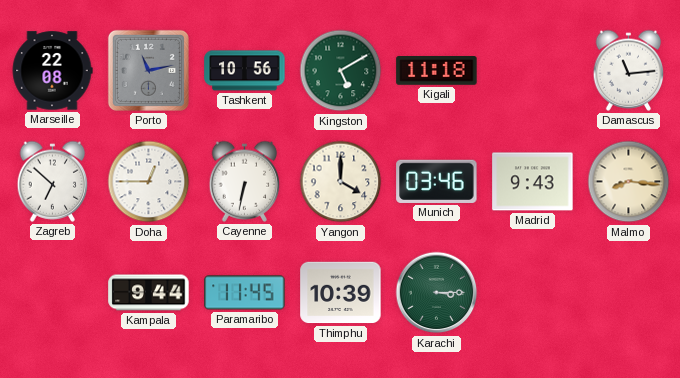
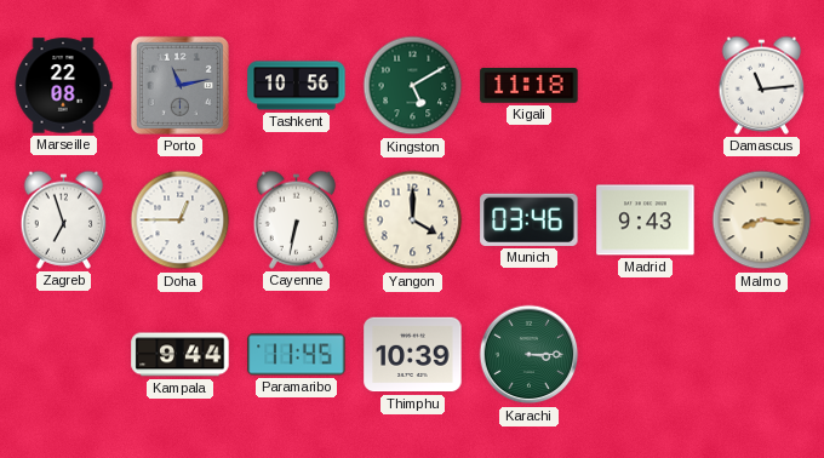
Zagreb: 6:52 -> 6:57
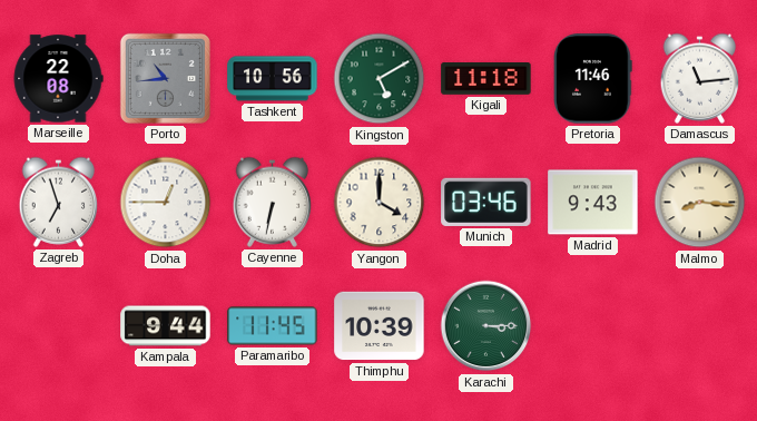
Porto: 11:13 -> 10:44
Pretoria: none -> 11:46
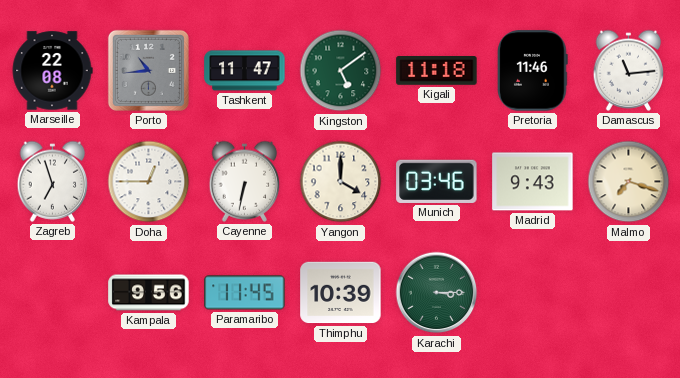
Tashkent: 10:56 -> 11:47
Kingston: 5:10 -> 5:09
Malmo: 8:16 -> 7:18
Kampala: 9:44 -> 9:56
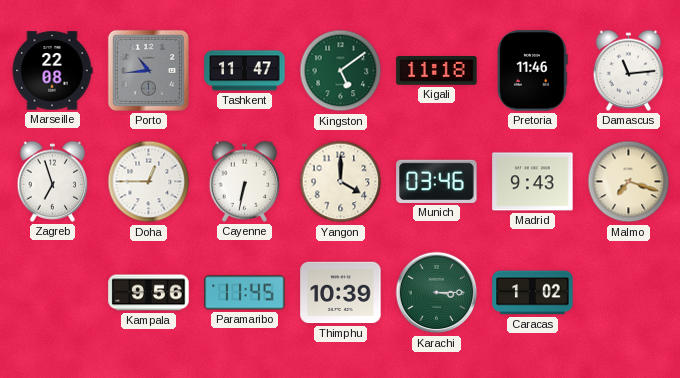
Caracas: none -> 1:02
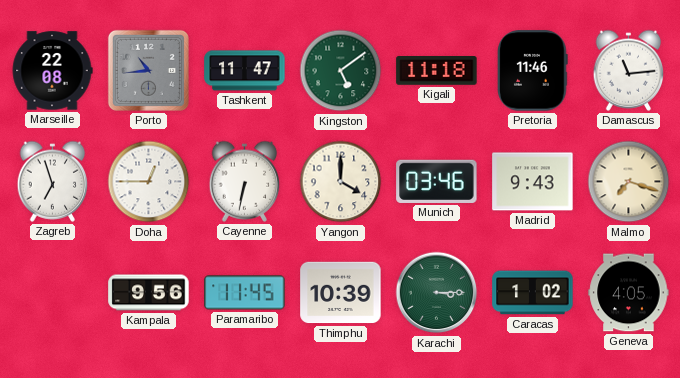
Geneva: none -> 4:05
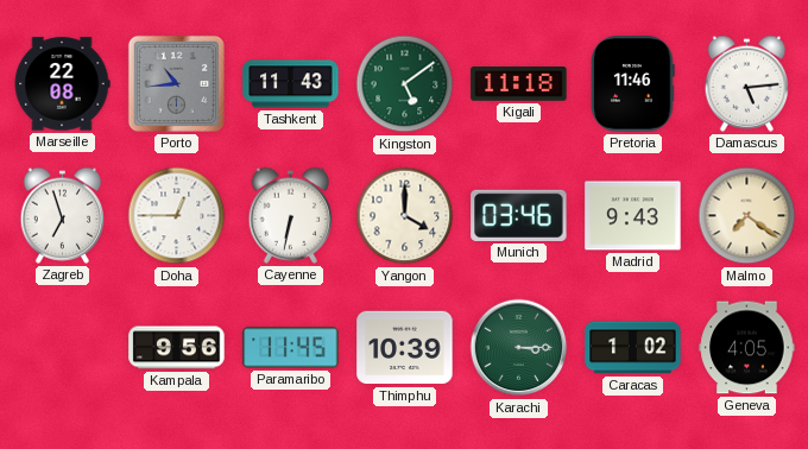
Tashkent: 11:47 -> 11:43
Damascus: 11:14 -> 5:14
Malmo: 7:18 -> 7:21
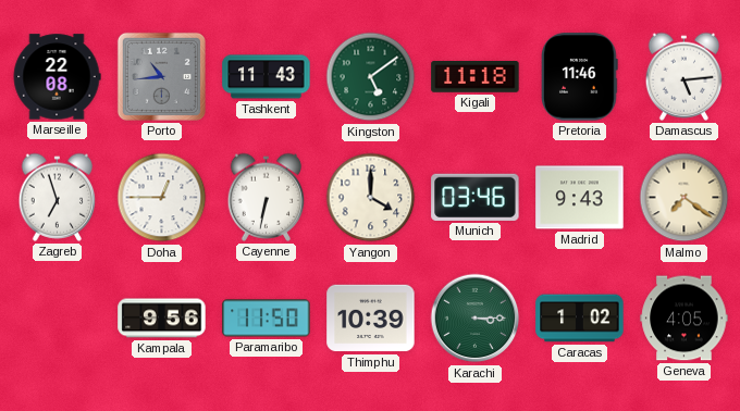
Paramaribo: 11:45 -> 11:50
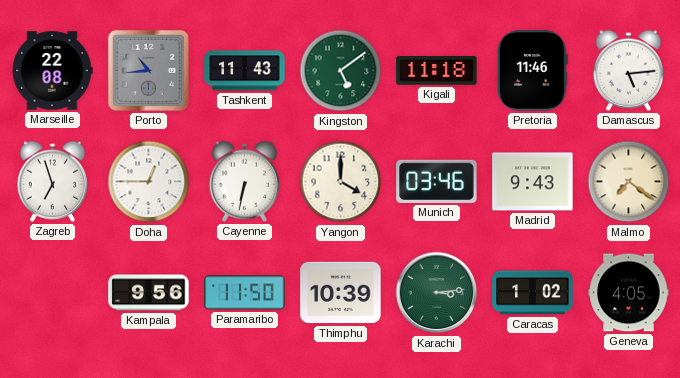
Karachi: 3:15 -> 3:14
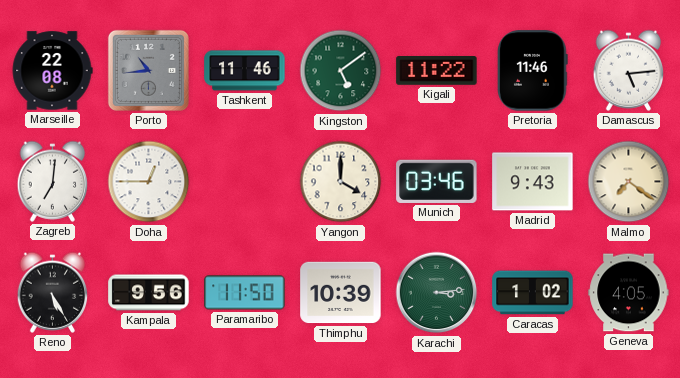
Tashkent: 11:43 -> 11:46
Kigali: 11:18 -> 11:22
Zagreb: 6:57 -> 7:01
Cayenne: 6:32 -> none
Reno: none -> 5:25
